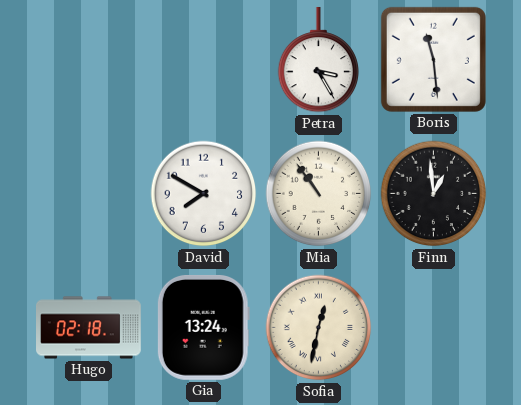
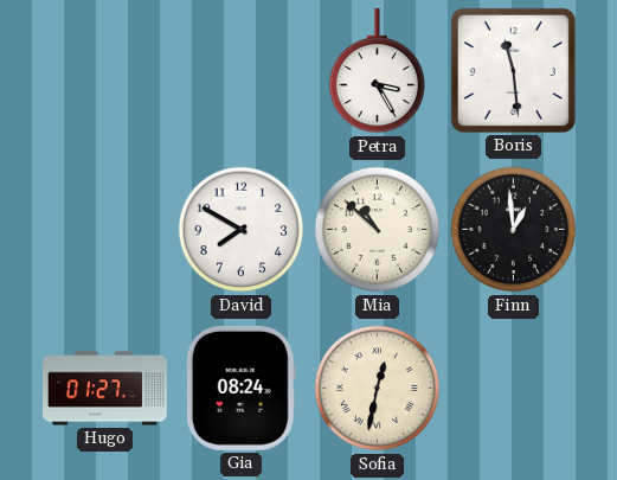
Mia: 10:54 -> 10:52
Hugo: 02:18 -> 01:27
Gia: 13:24 -> 08:24
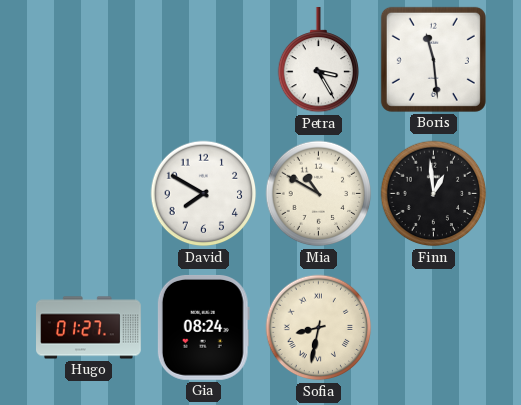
Mia: 10:52 -> 10:50
Sofia: 12:32 -> 8:32
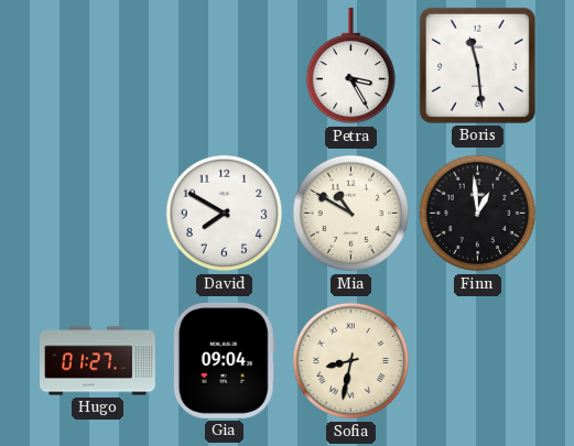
Gia: 08:24 -> 09:04
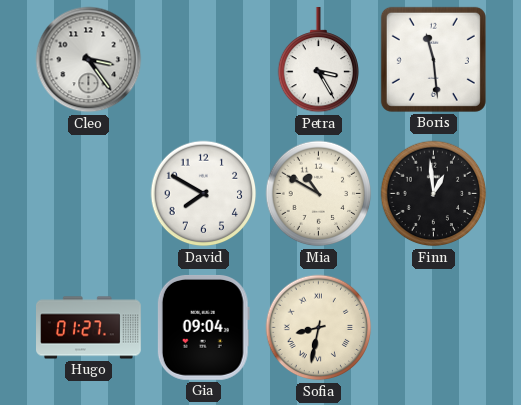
Cleo: none -> 3:24
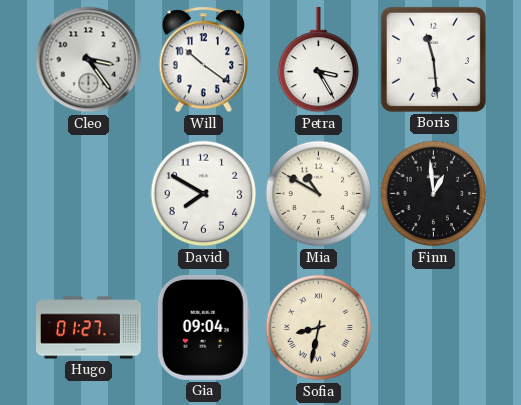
Will: none -> 10:21
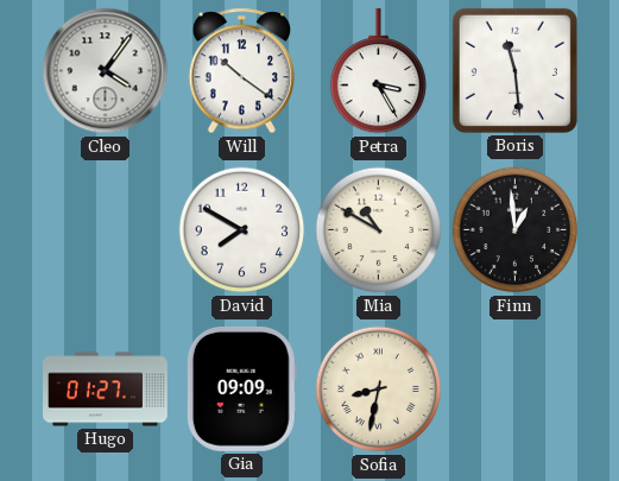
Cleo: 3:24 -> 4:06
Gia: 09:04 -> 09:09
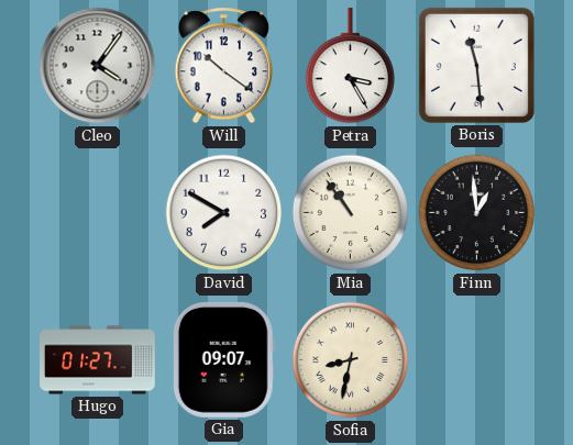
Mia: 10:50 -> 10:54
Gia: 09:09 -> 09:07
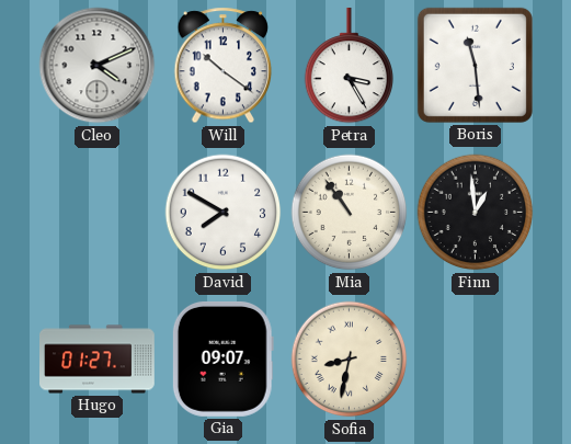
Cleo: 4:06 -> 4:11
